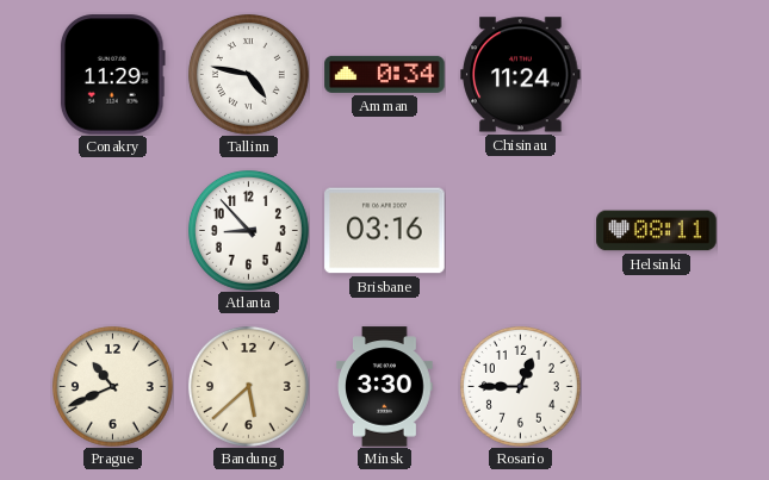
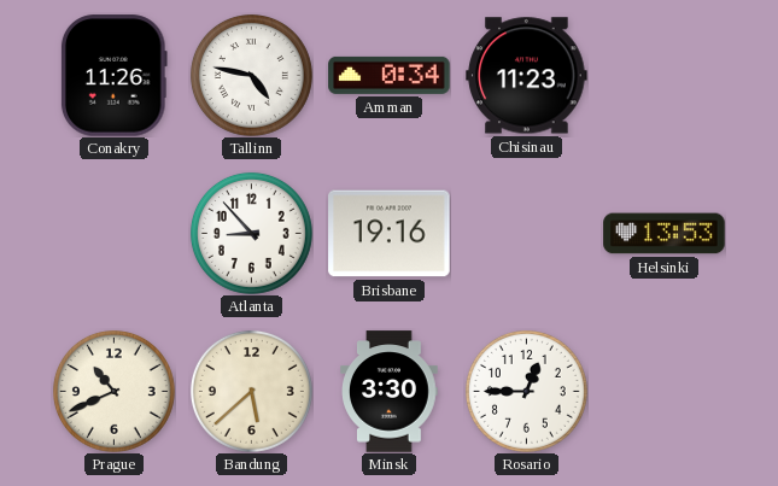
Conakry: 11:29 -> 11:26
Chisinau: 11:24 -> 11:23
Brisbane: 03:16 -> 19:16
Helsinki: 08:11 -> 13:53
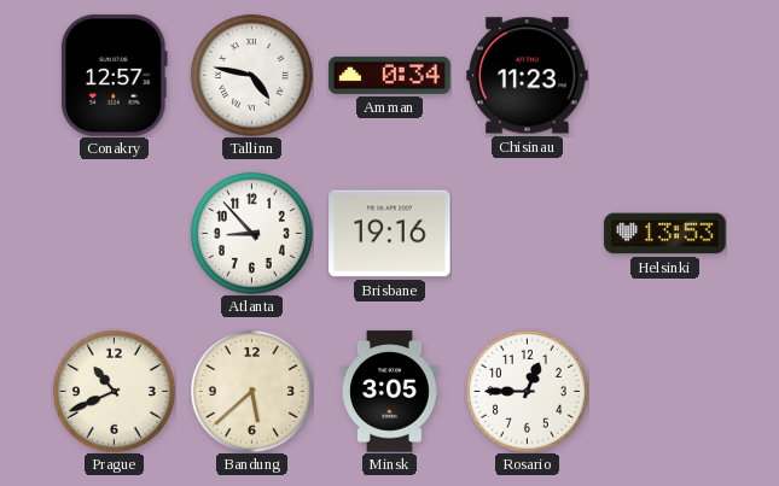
Conakry: 11:26 -> 12:57
Minsk: 3:30 -> 3:05
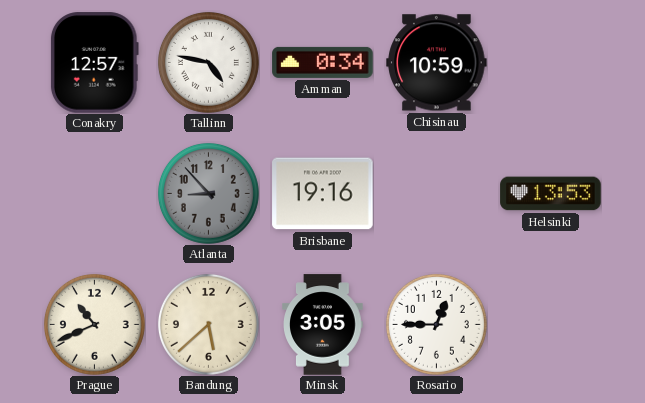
Chisinau: 11:23 -> 10:59
Atlanta dial: white -> grey
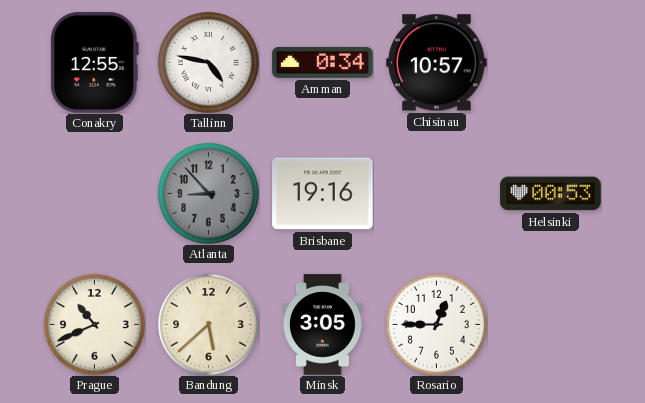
Conakry: 12:57 -> 12:55
Chisinau: 10:59 -> 10:57
Helsinki: 13:53 -> 00:53
